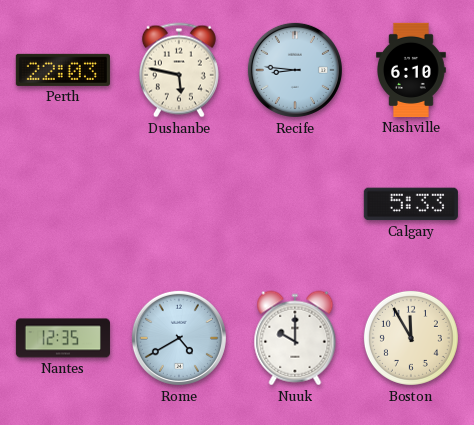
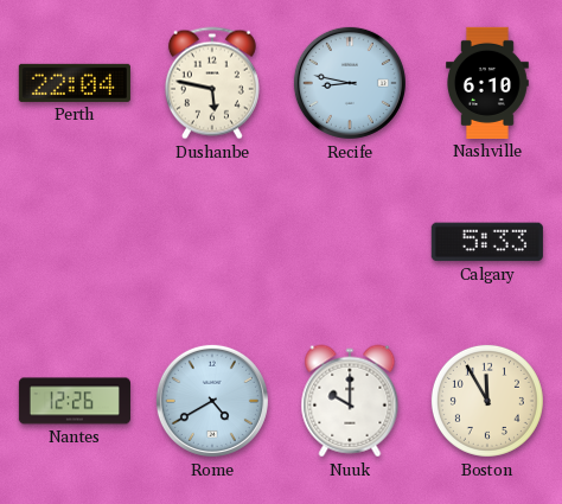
Perth: 22:03 -> 22:04
Recife: 8:46 -> 8:47
Nantes: 12:35 -> 12:26
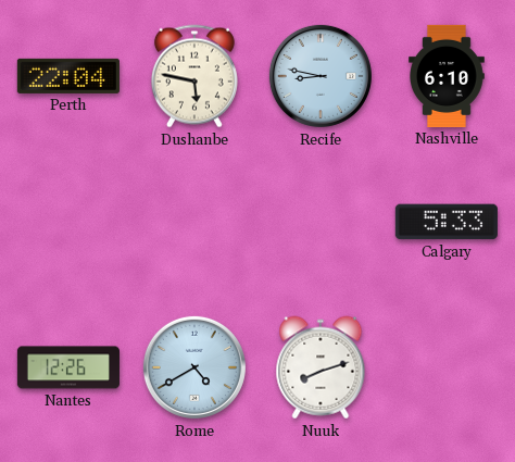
Nuuk: 10:00 -> 8:12
Boston: 11:55 -> none
